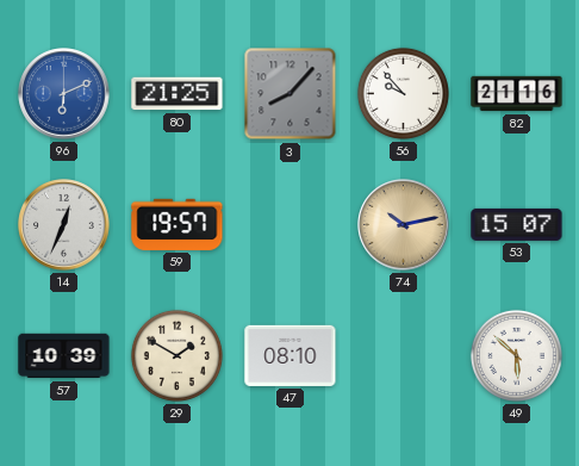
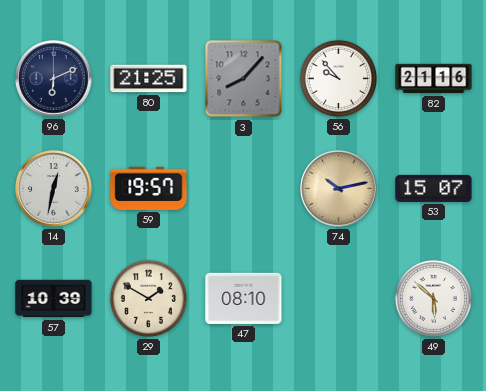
96 dial: blue -> navy
14: 12:34 -> 12:32
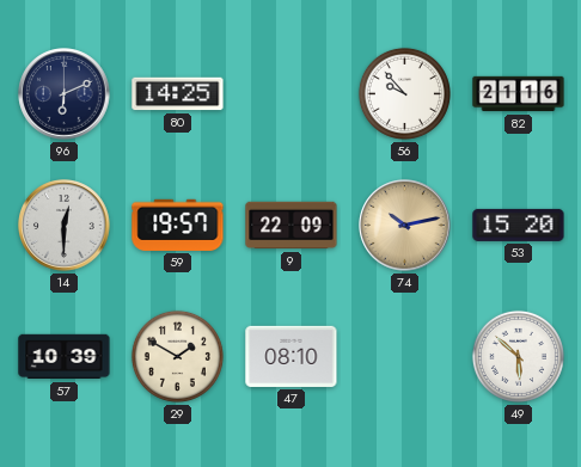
80: 21:25 -> 14:25
3: 8:07 -> none
14: 12:32 -> 12:30
9: none -> 22:09
53: 15:07 -> 15:20
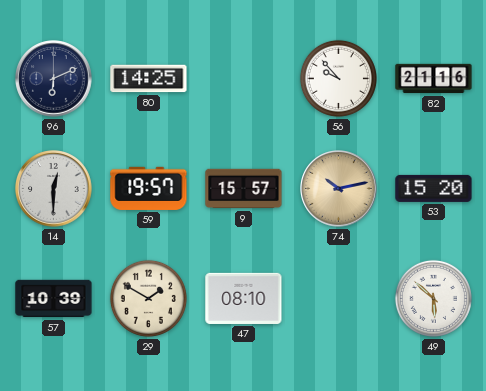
9: 22:09 -> 15:57
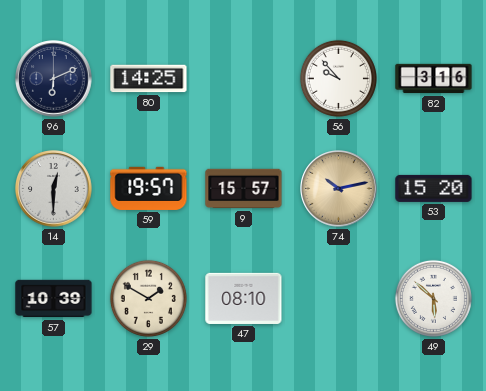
82: 21:16 -> 3:16
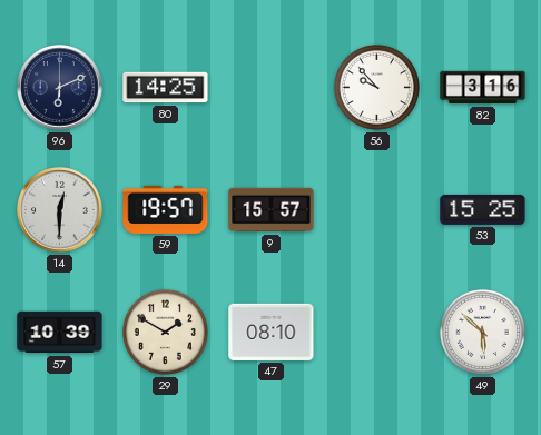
74: 10:13 -> none
53: 15:20 -> 15:25
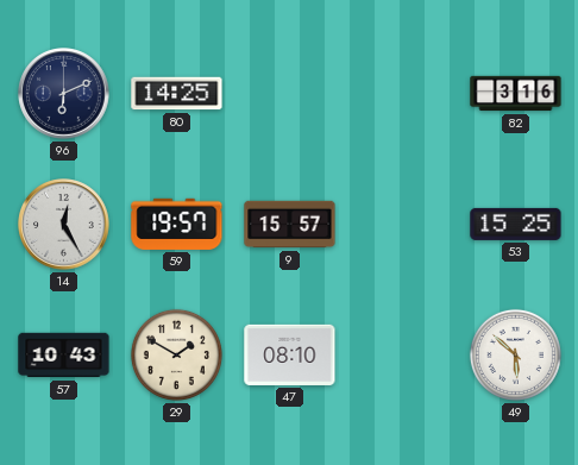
56: 9:53 -> none
14: 12:30 -> 12:25
57: 10:39 -> 10:43
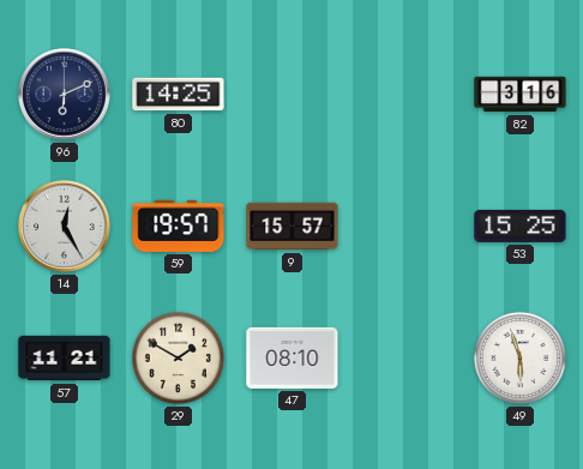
57: 10:43 -> 11:21
49: 5:52 -> 5:57
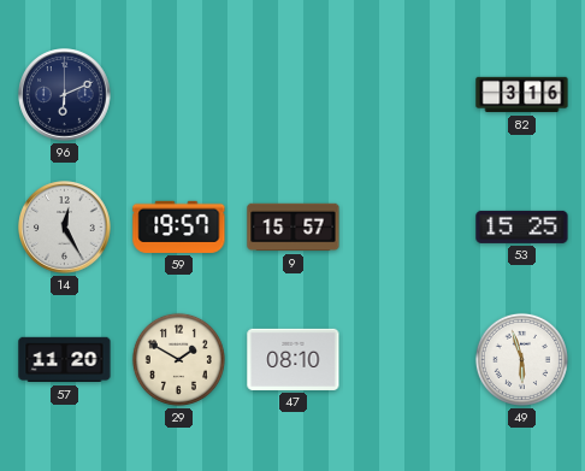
80: 14:25 -> none
57: 11:21 -> 11:20
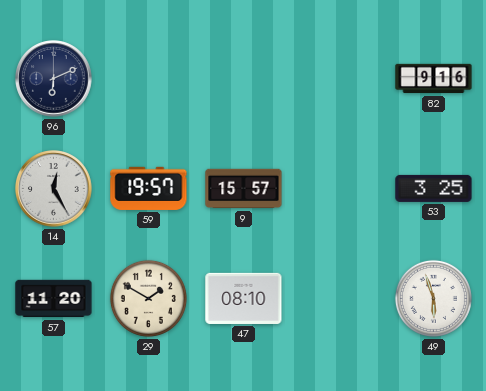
82: 3:16 -> 9:16
53: 15:25 -> 3:25
